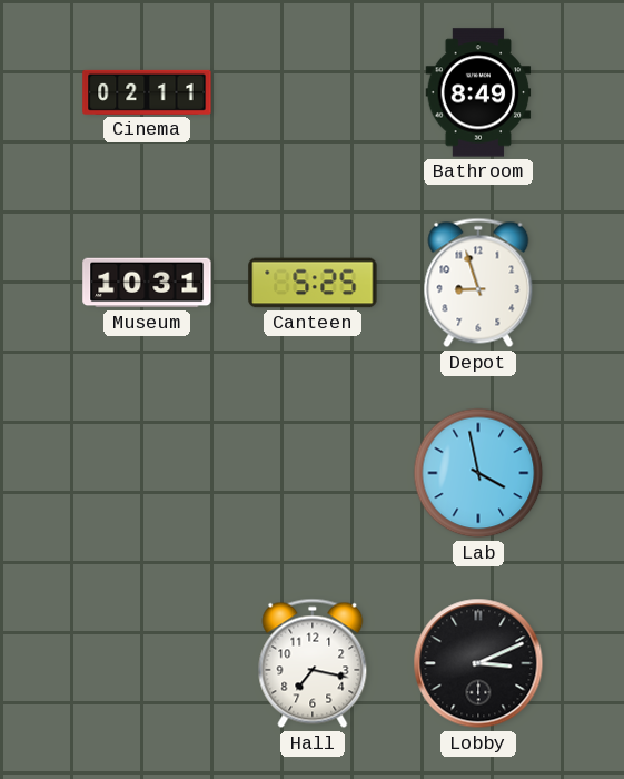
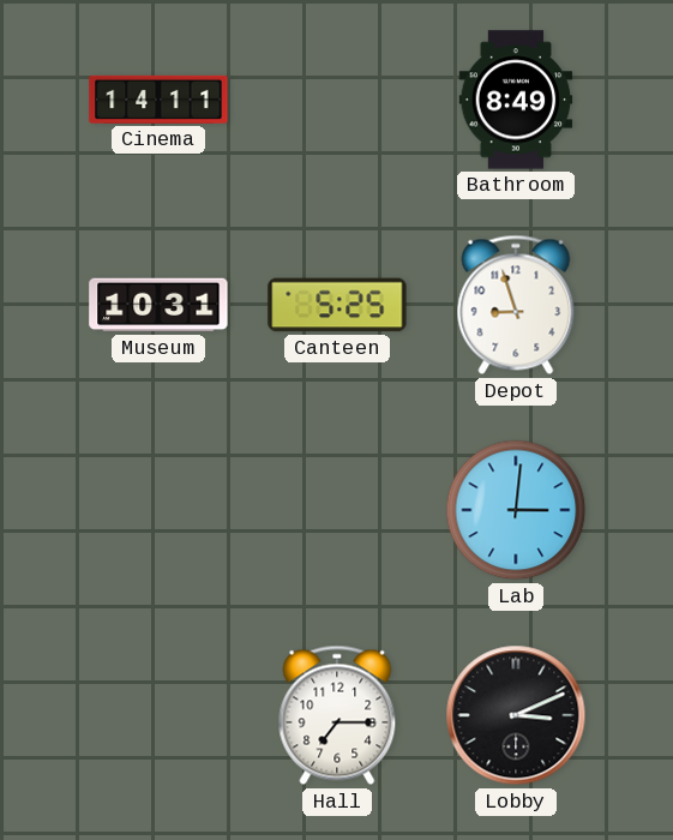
Cinema: 02:11 -> 14:11
Lab: 3:58 -> 3:01
Hall: 7:17 -> 7:15
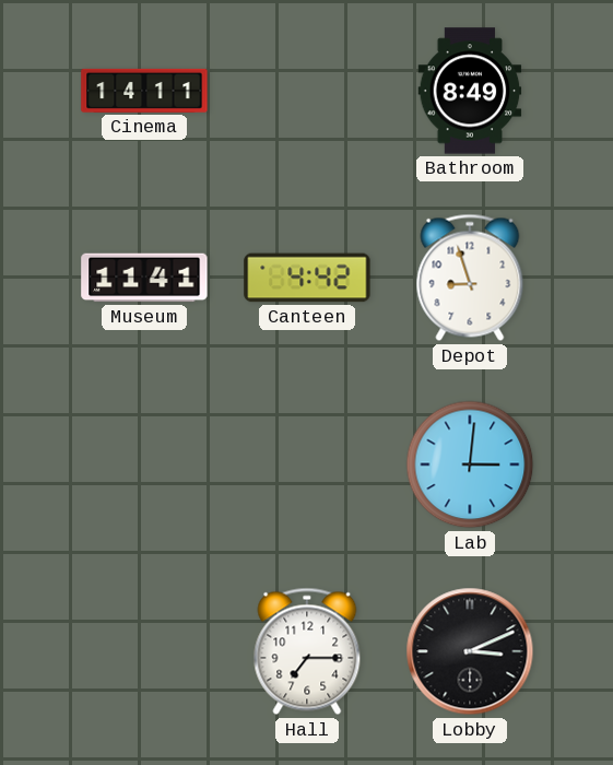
Museum: 10:31 -> 11:41
Canteen: 5:25 -> 4:42
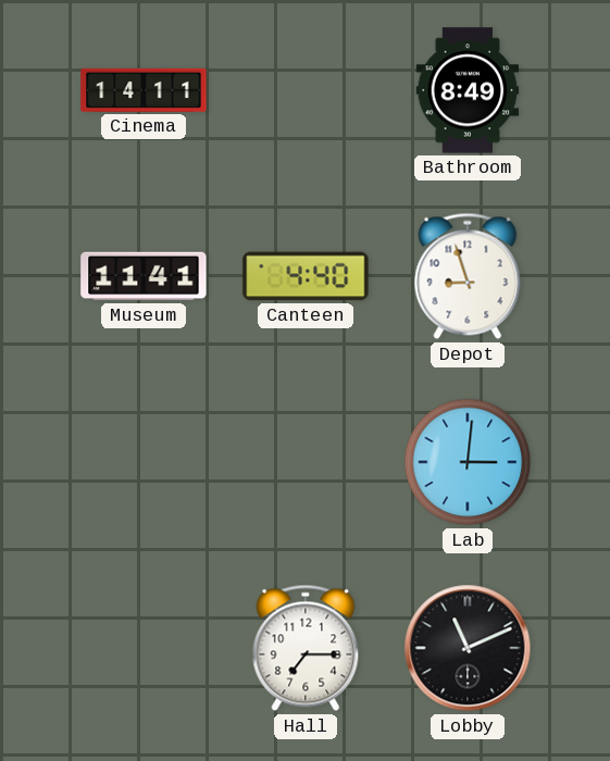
Canteen: 4:42 -> 4:40
Lobby: 3:11 -> 11:11
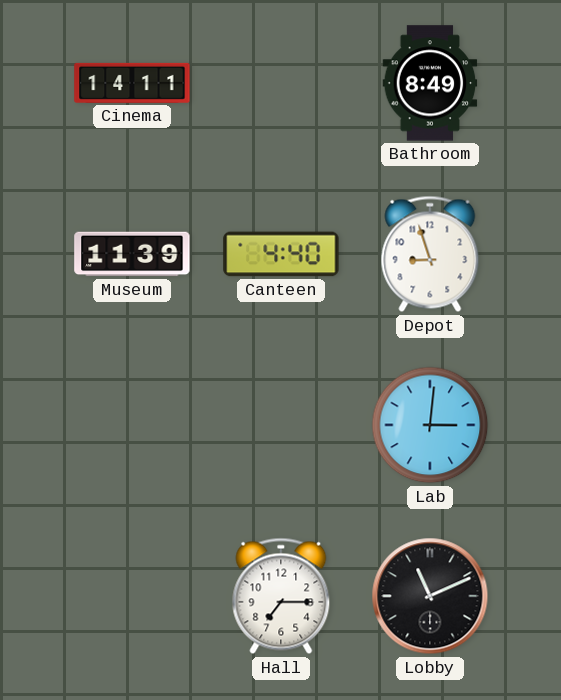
Museum: 11:41 -> 11:39
